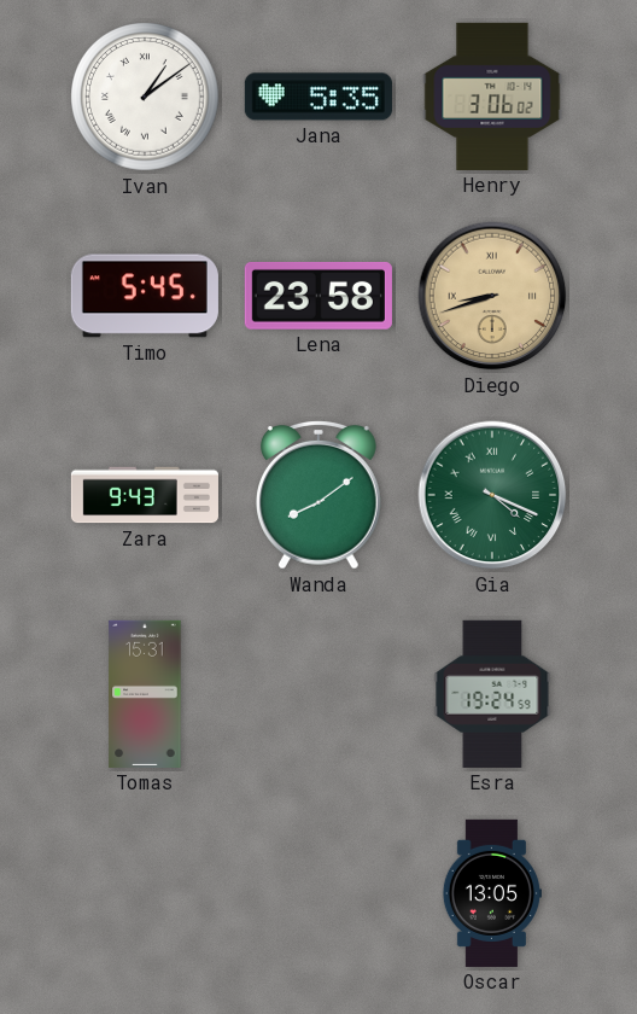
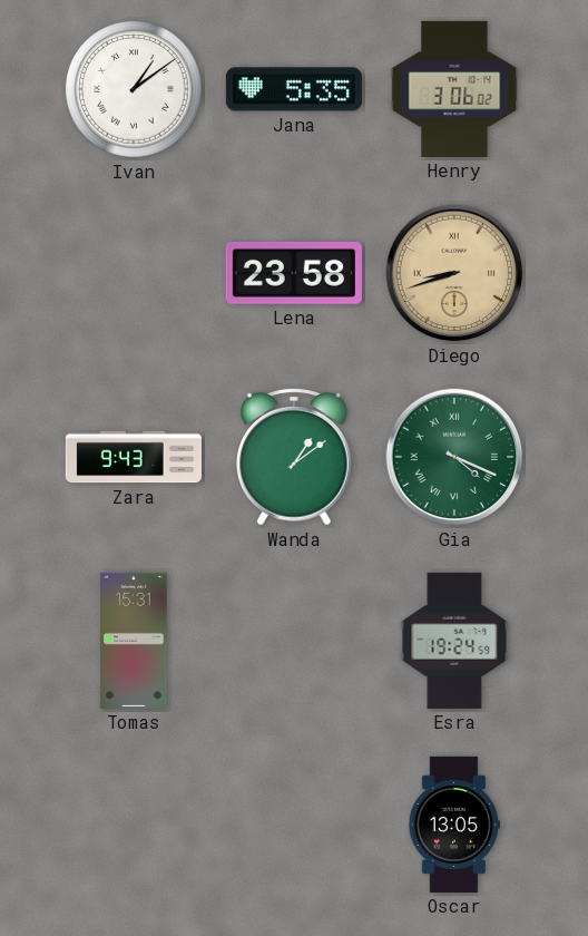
Timo: 5:45 -> none
Wanda: 8:09 -> 1:09
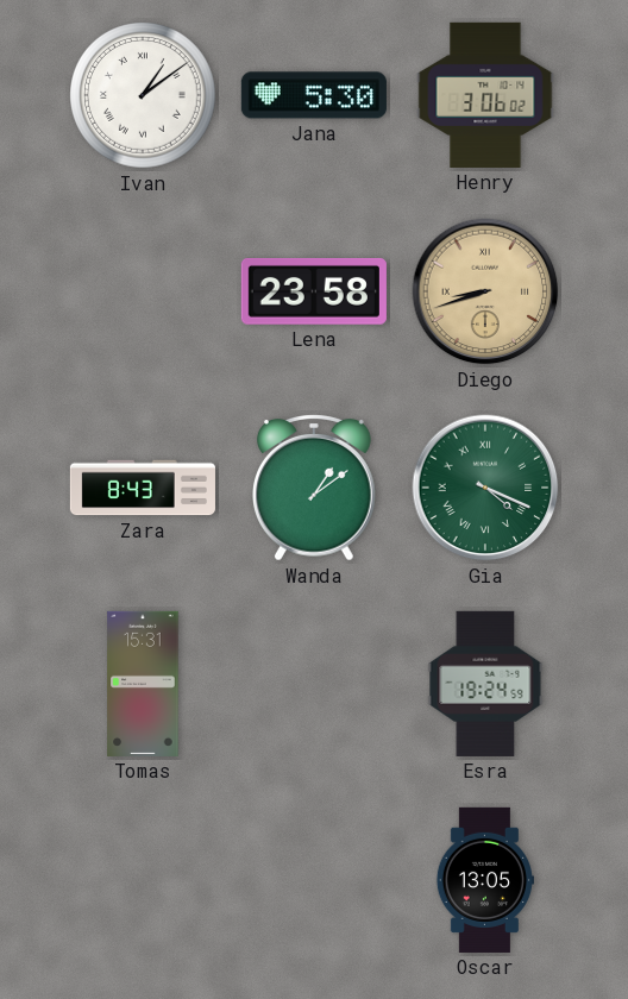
Jana: 5:35 -> 5:30
Zara: 9:43 -> 8:43
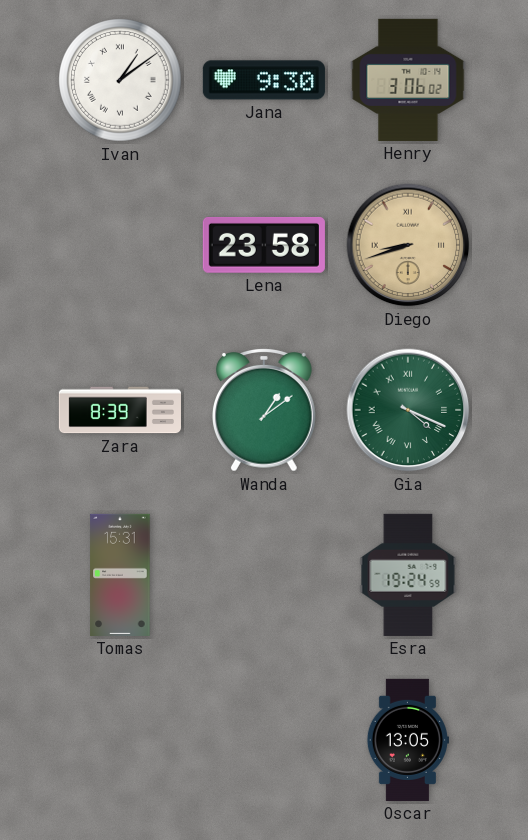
Jana: 5:30 -> 9:30
Zara: 8:43 -> 8:39
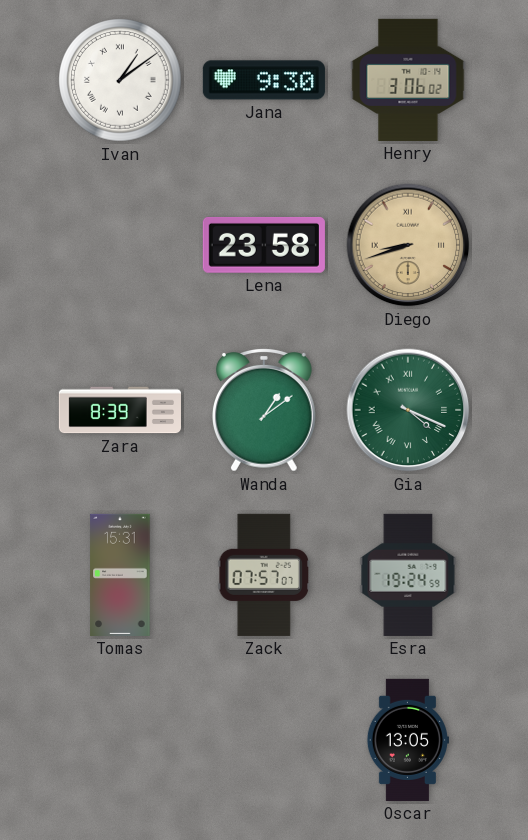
Zack: none -> 07:57
